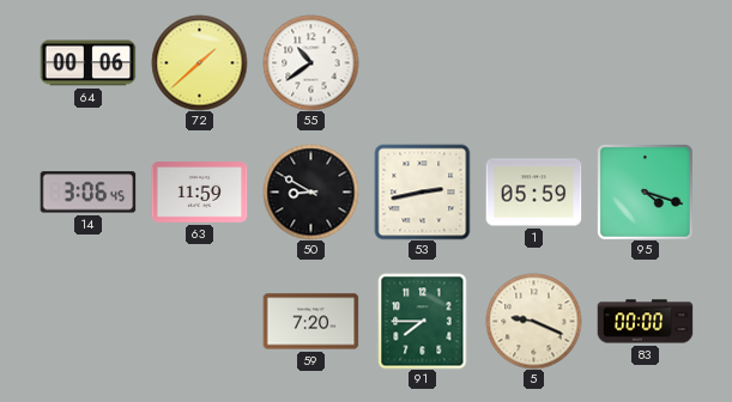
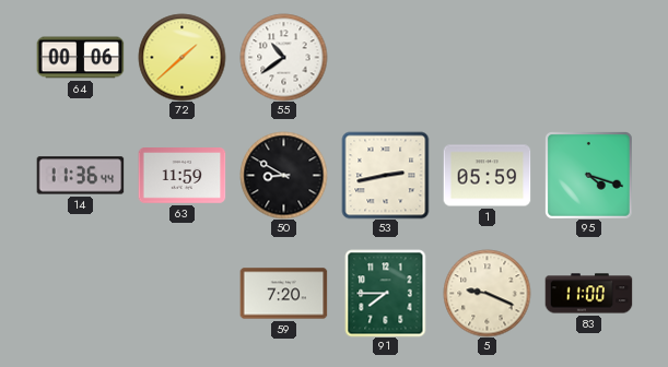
14: 3:06 -> 11:36
83: 00:00 -> 11:00
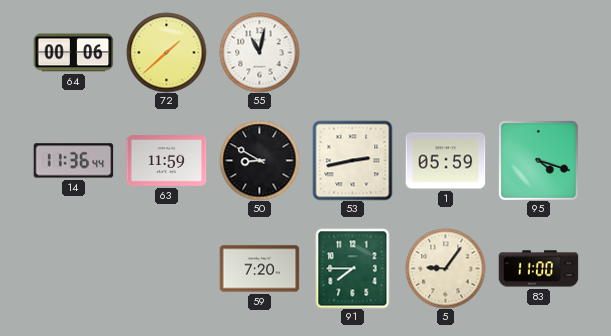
55: 10:39 -> 11:02
5: 9:19 -> 9:06
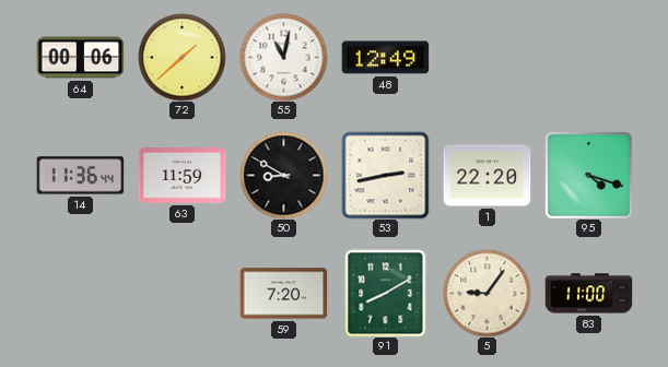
48: none -> 12:49
1: 05:59 -> 22:20
91: 7:45 -> 8:10
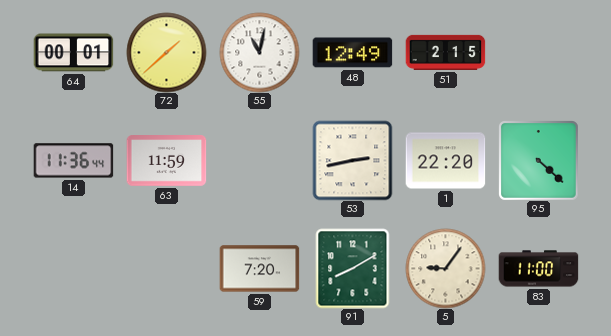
64: 00:06 -> 00:01
51: none -> 2:15
50: 8:50 -> none
95: 4:18 -> 4:22
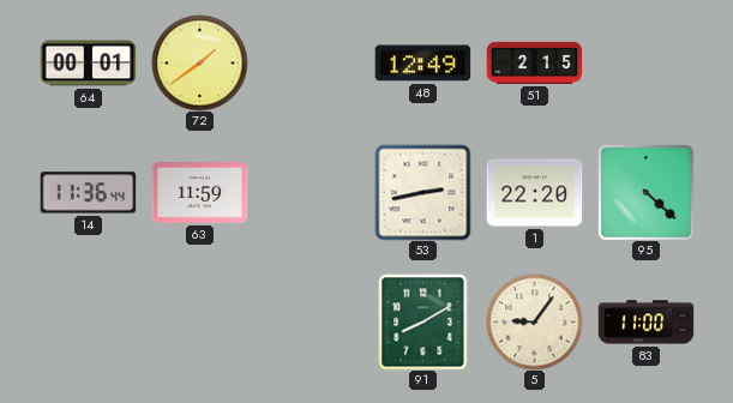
72: 1:38 -> 1:39
55: 11:02 -> none
59: 7:20 -> none
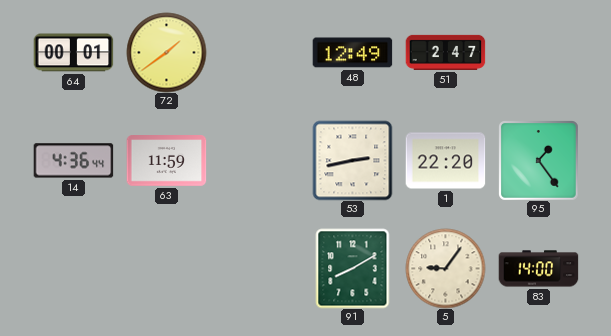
51: 2:15 -> 2:47
14: 11:36 -> 4:36
95: 4:22 -> 1:24
83: 11:00 -> 14:00
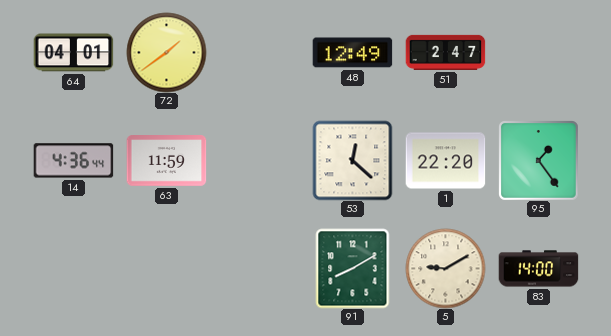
64: 00:01 -> 04:01
53: 2:43 -> 12:22
5: 9:06 -> 9:10
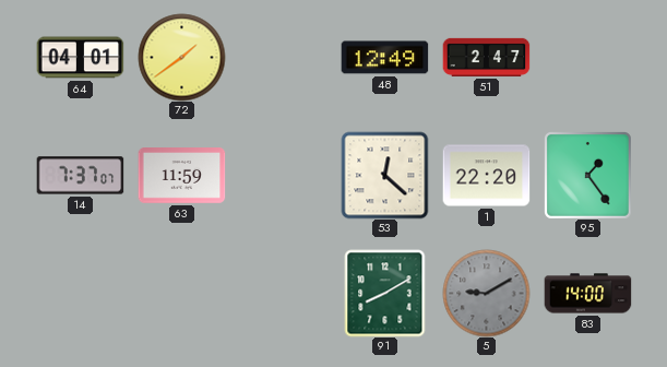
14: 4:36 -> 7:37
5 dial: cream -> grey
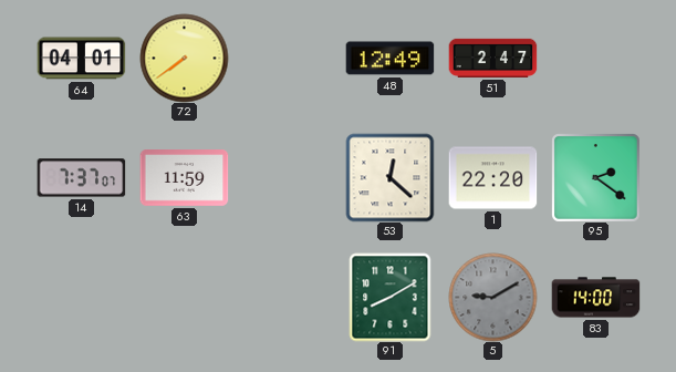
72: 1:39 -> 7:39
95: 1:24 -> 2:21
